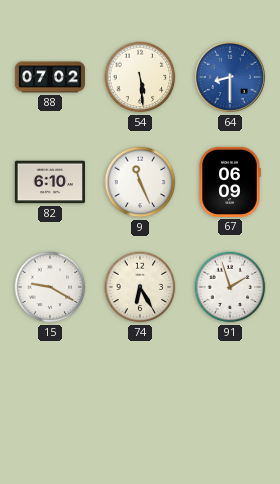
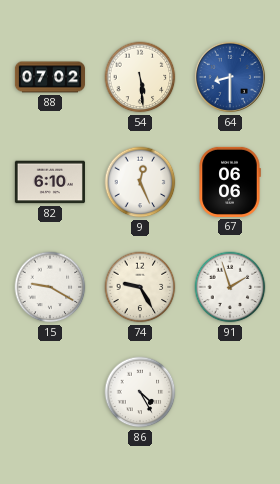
9: 11:26 -> 12:26
67: 06:09 -> 06:06
74: 6:25 -> 9:25
86: none -> 4:25
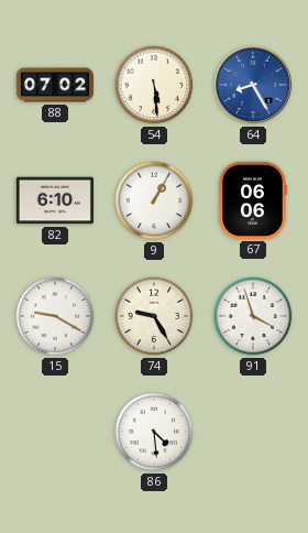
64: 8:30 -> 8:25
9: 12:26 -> 1:05
91: 1:57 -> 3:57
86: 4:25 -> 4:29
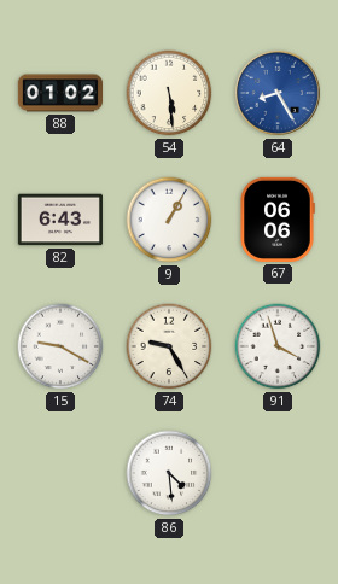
88: 07:02 -> 01:02
82: 6:10 -> 6:43
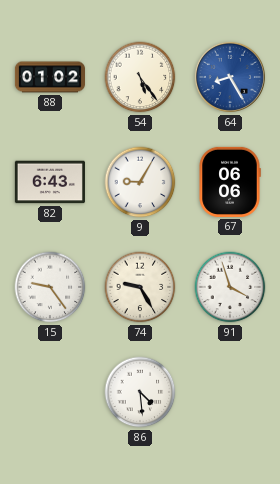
54: 5:29 -> 5:24
9: 1:05 -> 9:05
15: 9:20 -> 9:24
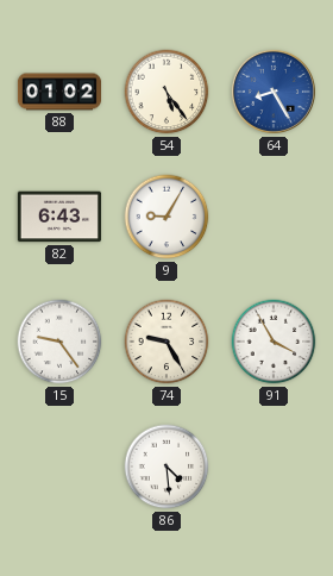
67: 06:06 -> none
91: 3:57 -> 3:55
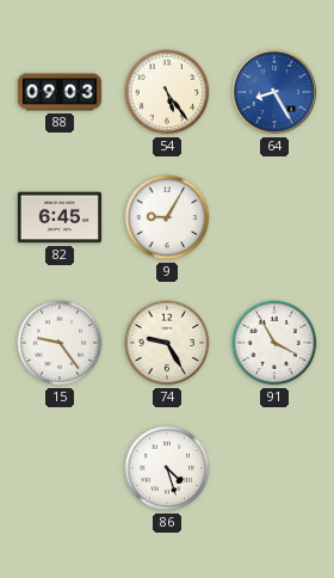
88: 01:02 -> 09:03
82: 6:43 -> 6:45
86: 4:29 -> 4:27
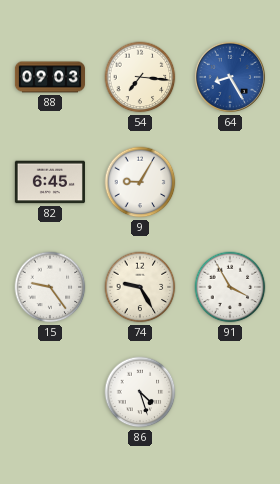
54: 5:24 -> 7:16
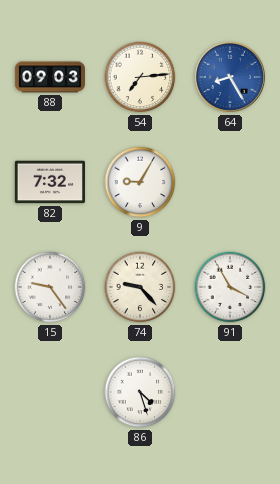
54: 7:16 -> 7:14
82: 6:45 -> 7:32
74: 9:25 -> 9:23
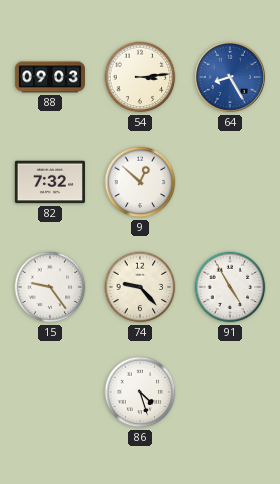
54: 7:14 -> 3:14
9: 9:05 -> 12:52
91: 3:55 -> 4:55
